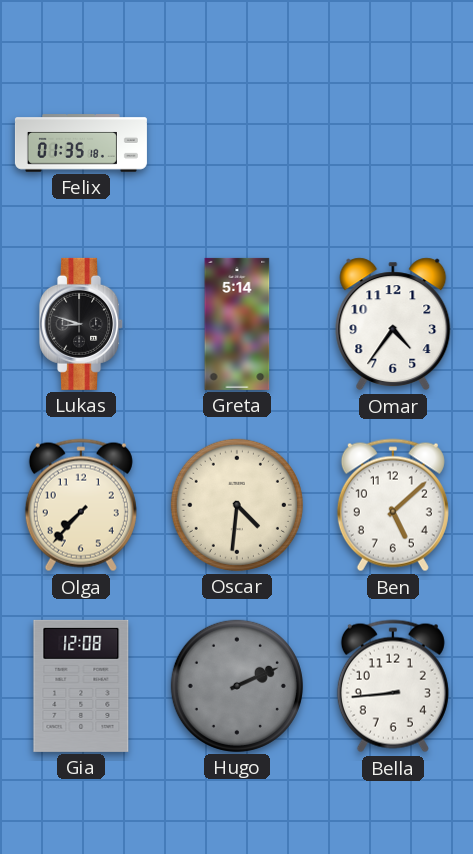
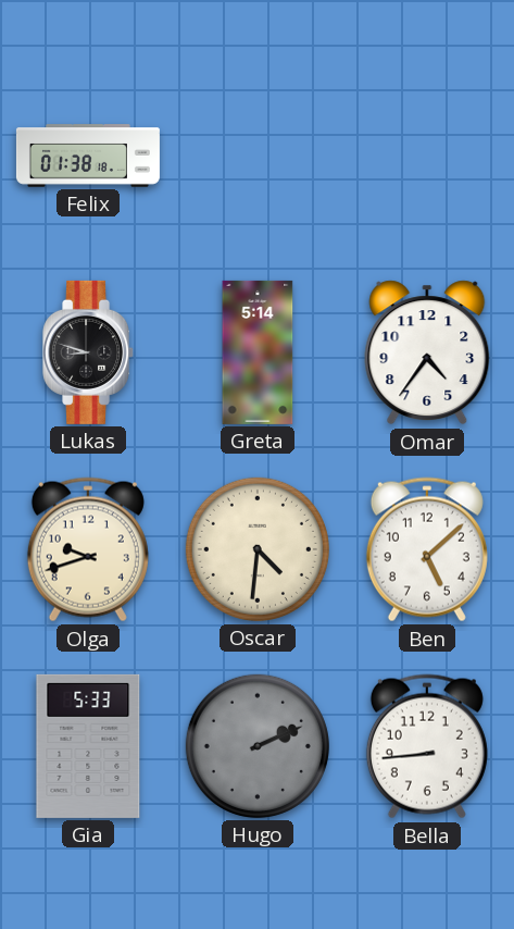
Felix: 01:35 -> 01:38
Olga: 7:37 -> 9:42
Gia: 12:08 -> 5:33
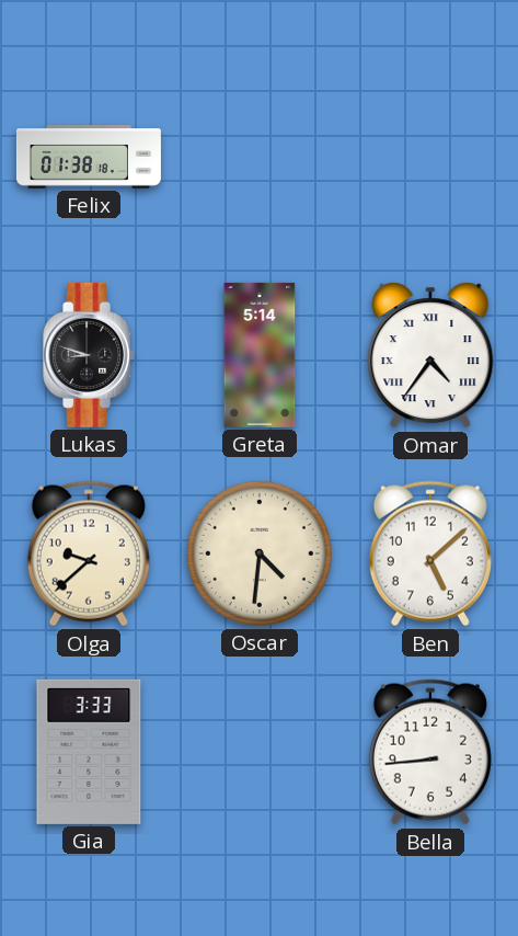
Omar numerals: Arabic -> Roman
Olga: 9:42 -> 9:38
Gia: 5:33 -> 3:33
Hugo: 2:11 -> none
